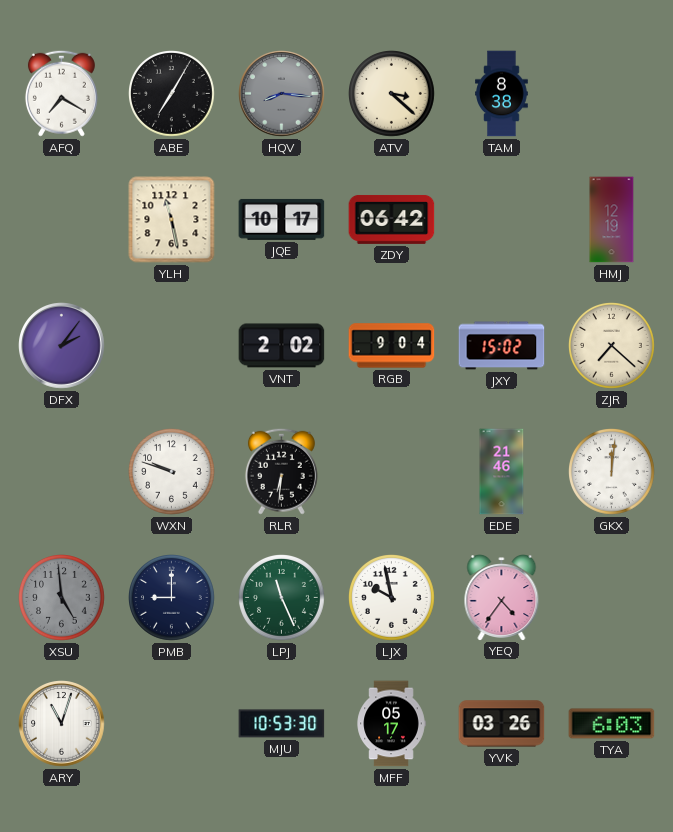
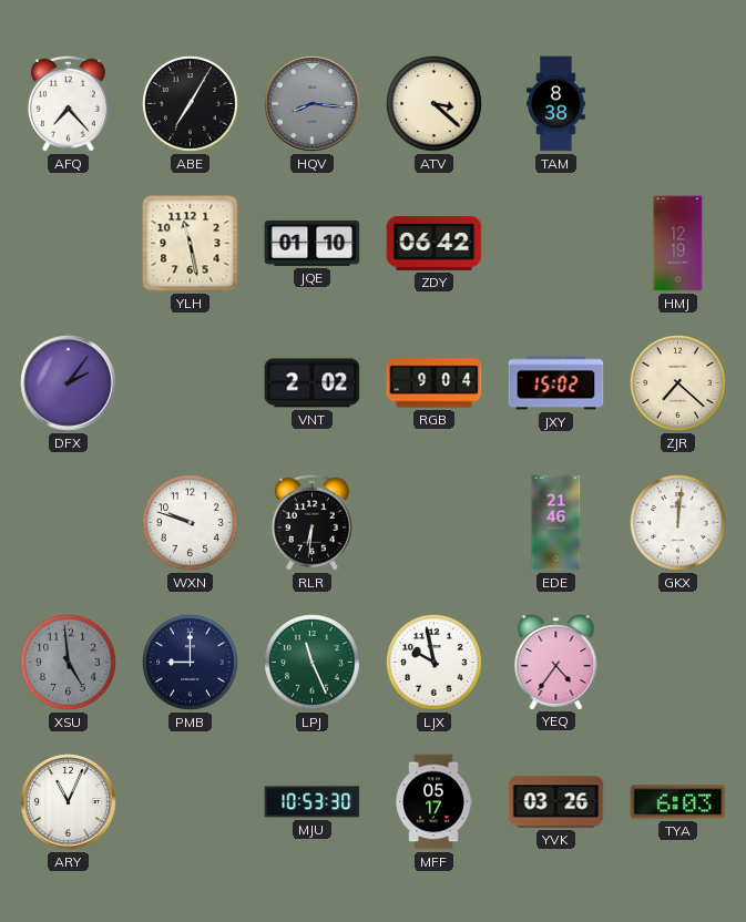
AFQ: 7:20 -> 7:23
JQE: 10:17 -> 01:10
ARY: 11:03 -> 11:04
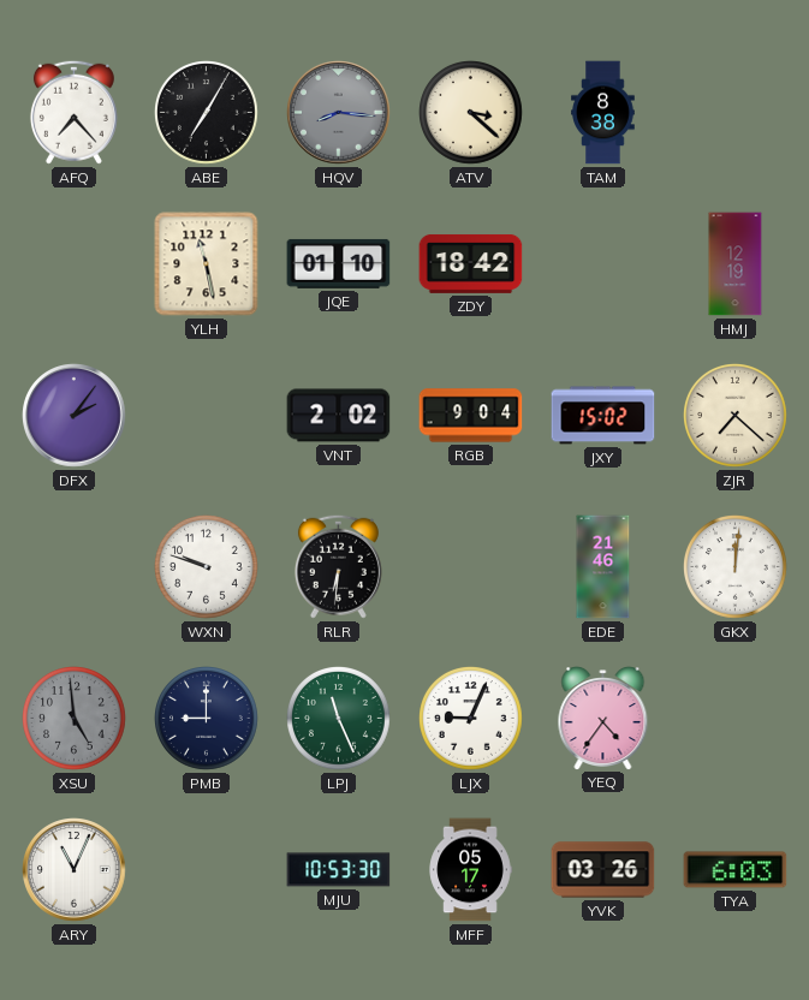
ZDY: 06:42 -> 18:42
LJX: 9:58 -> 9:04
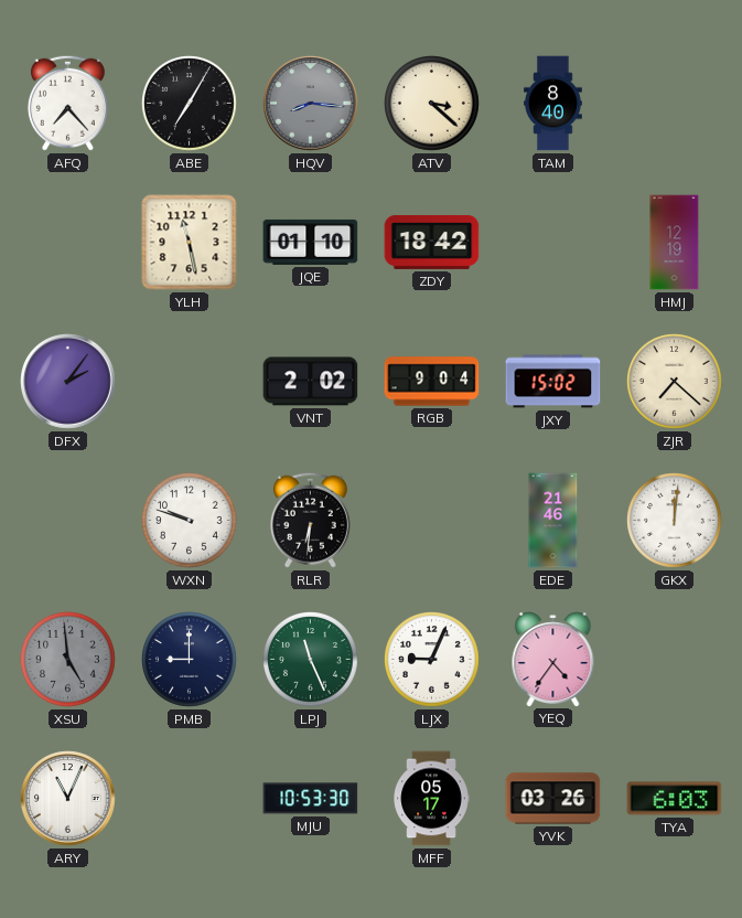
TAM: 8:38 -> 8:40
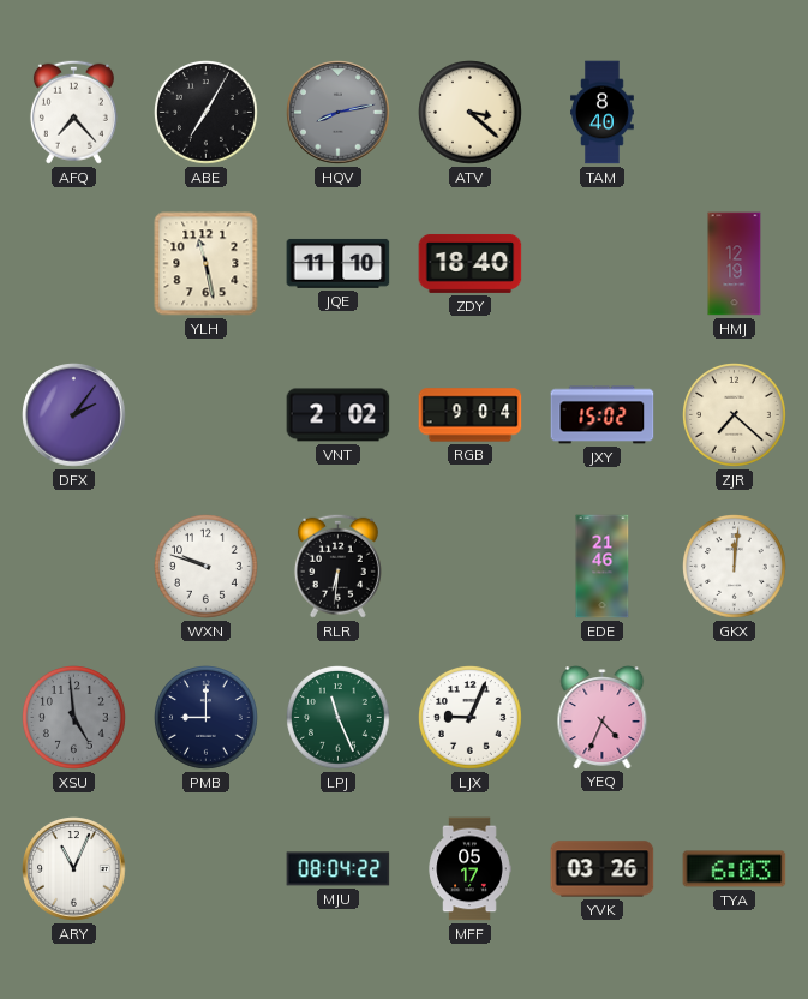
HQV: 8:16 -> 8:13
JQE: 01:10 -> 11:10
ZDY: 18:42 -> 18:40
YEQ: 4:36 -> 4:34
MJU: 10:53 -> 08:04
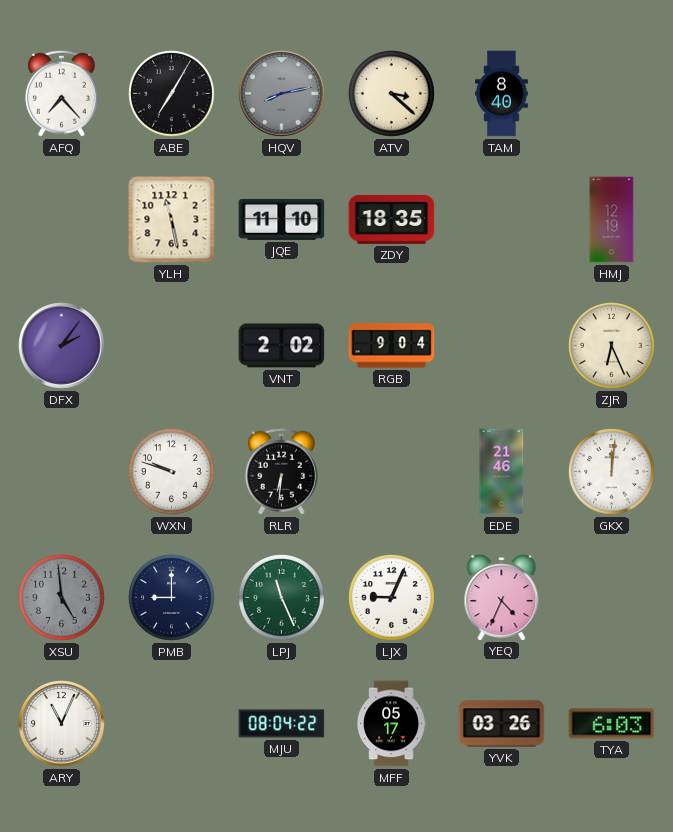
ZDY: 18:40 -> 18:35
JXY: 15:02 -> none
ZJR: 7:22 -> 6:26
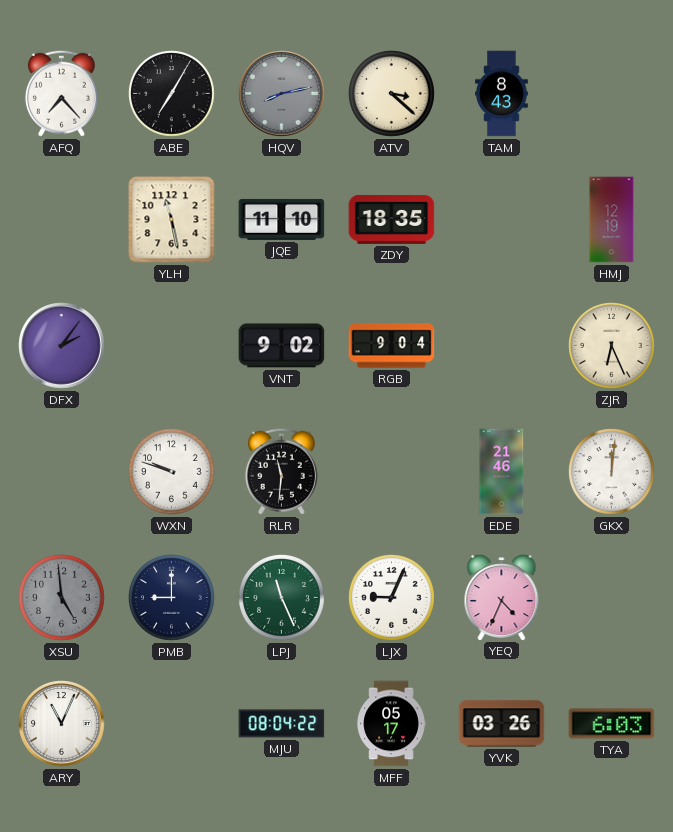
TAM: 8:40 -> 8:43
VNT: 2:02 -> 9:02
RLR: 6:31 -> 11:31
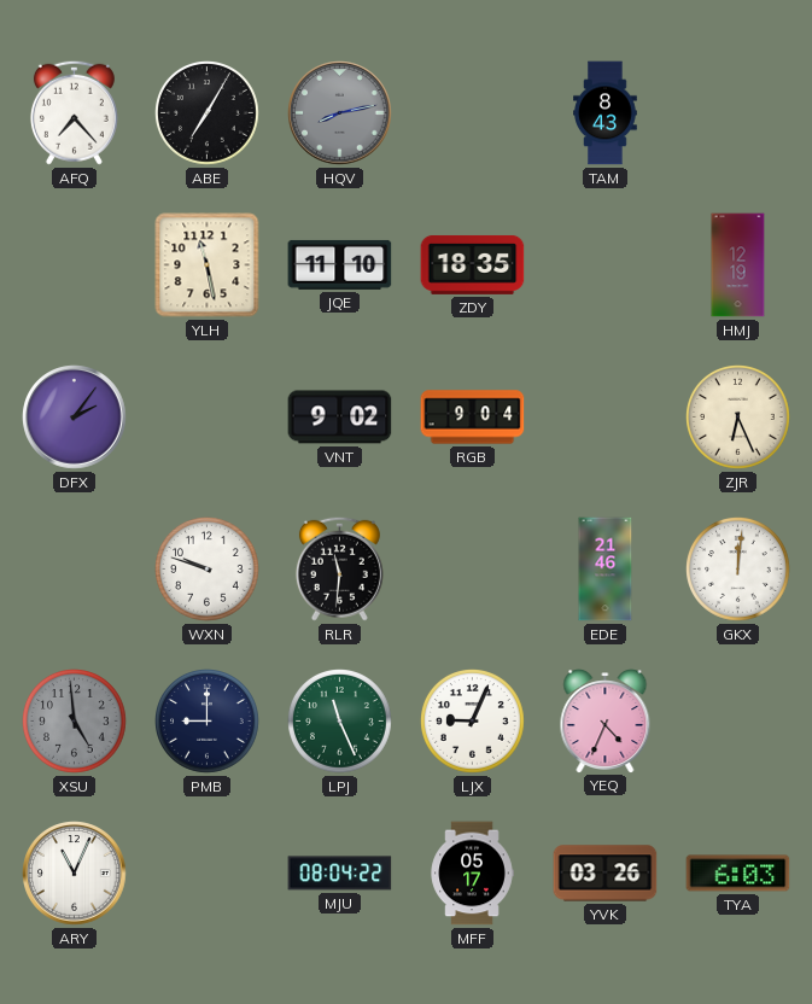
ATV: 3:22 -> none
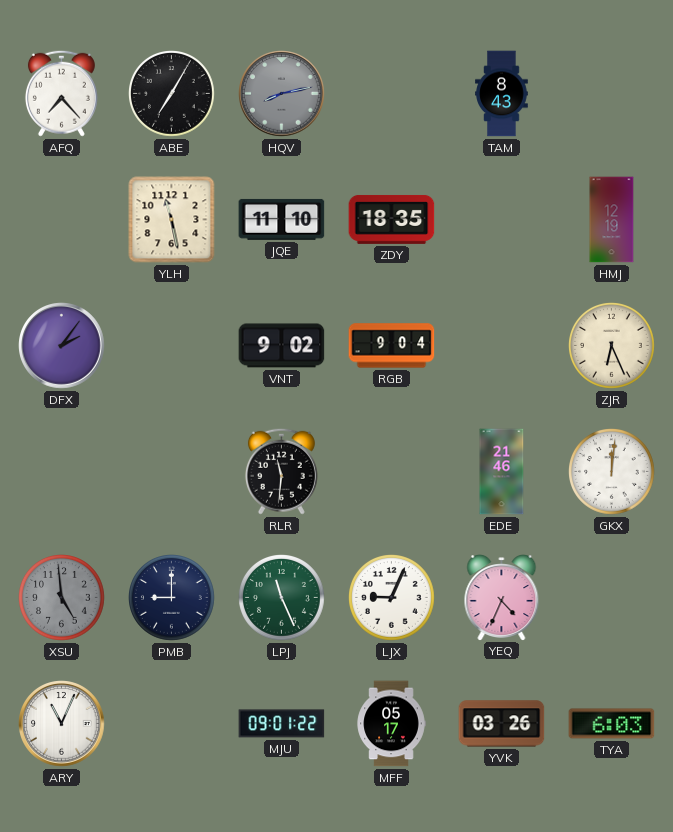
WXN: 9:48 -> none
MJU: 08:04 -> 09:01
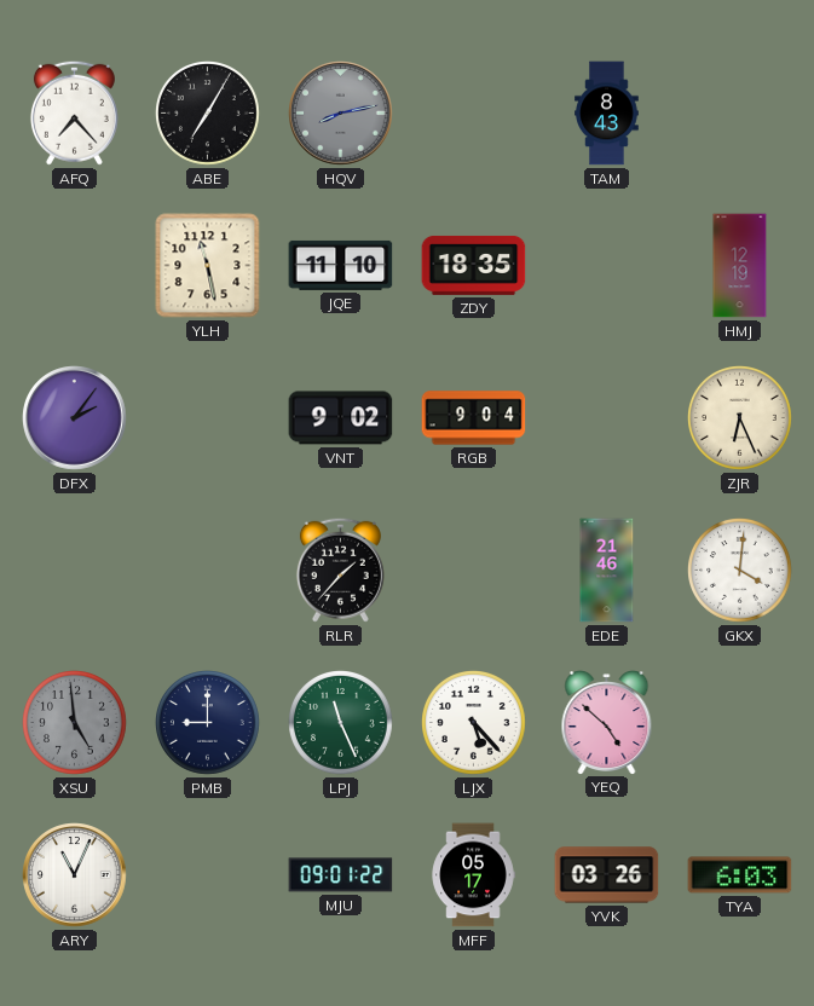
RLR: 11:31 -> 1:37
GKX: 12:01 -> 4:01
LJX: 9:04 -> 5:23
YEQ: 4:34 -> 4:52
